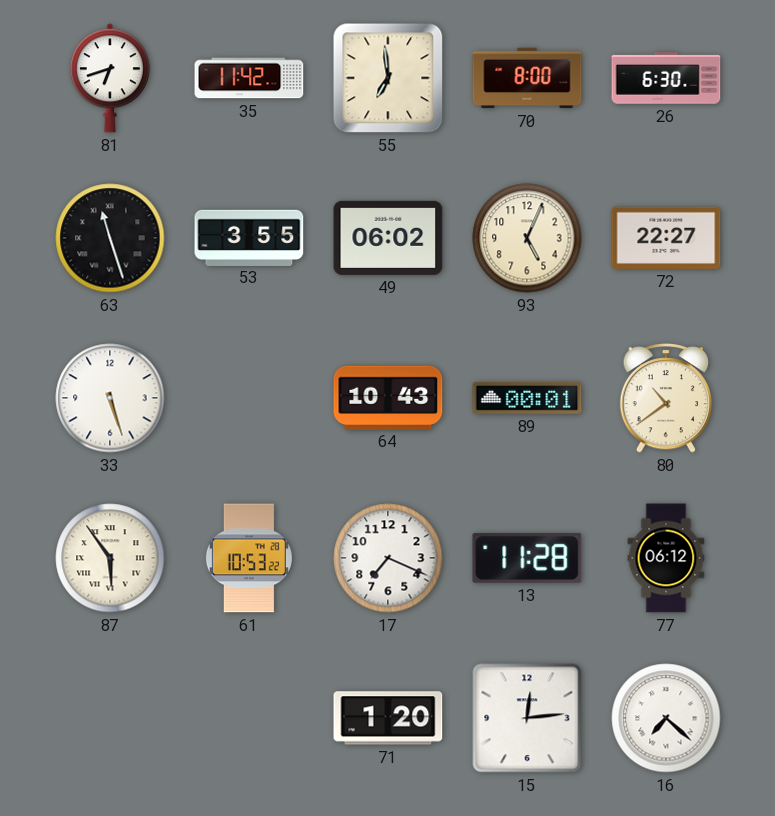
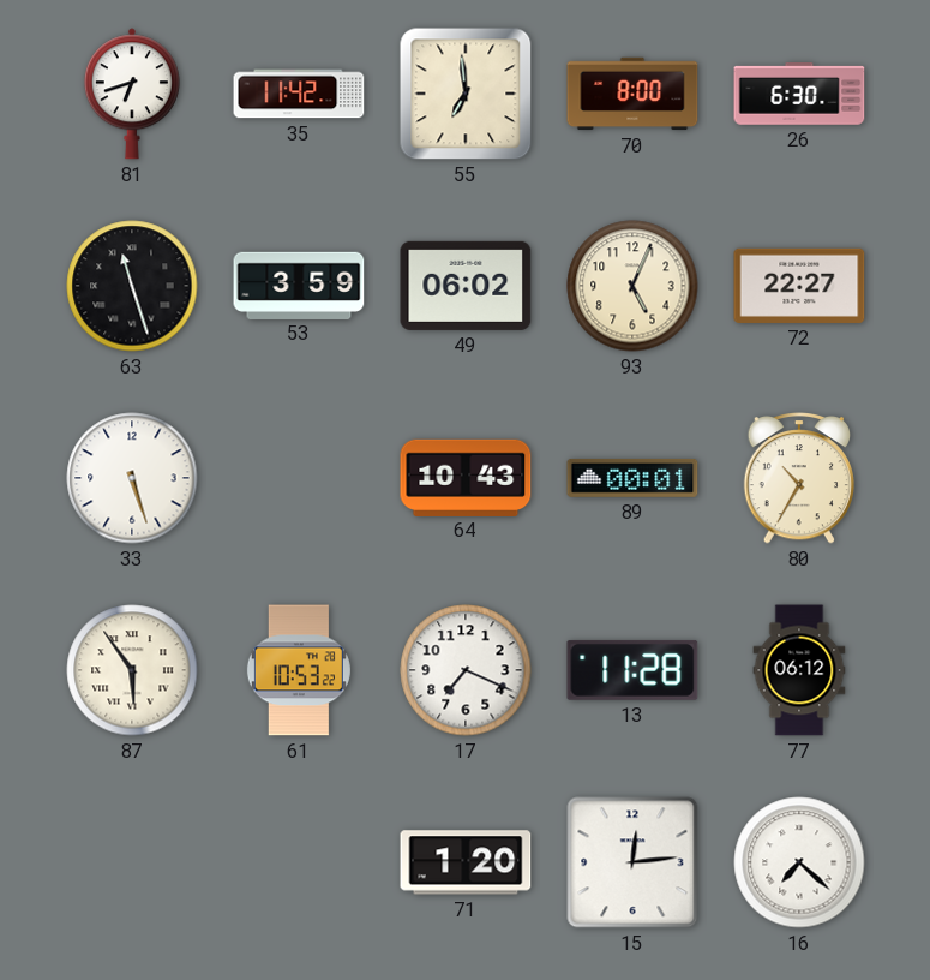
53: 3:55 -> 3:59
80: 10:39 -> 10:35
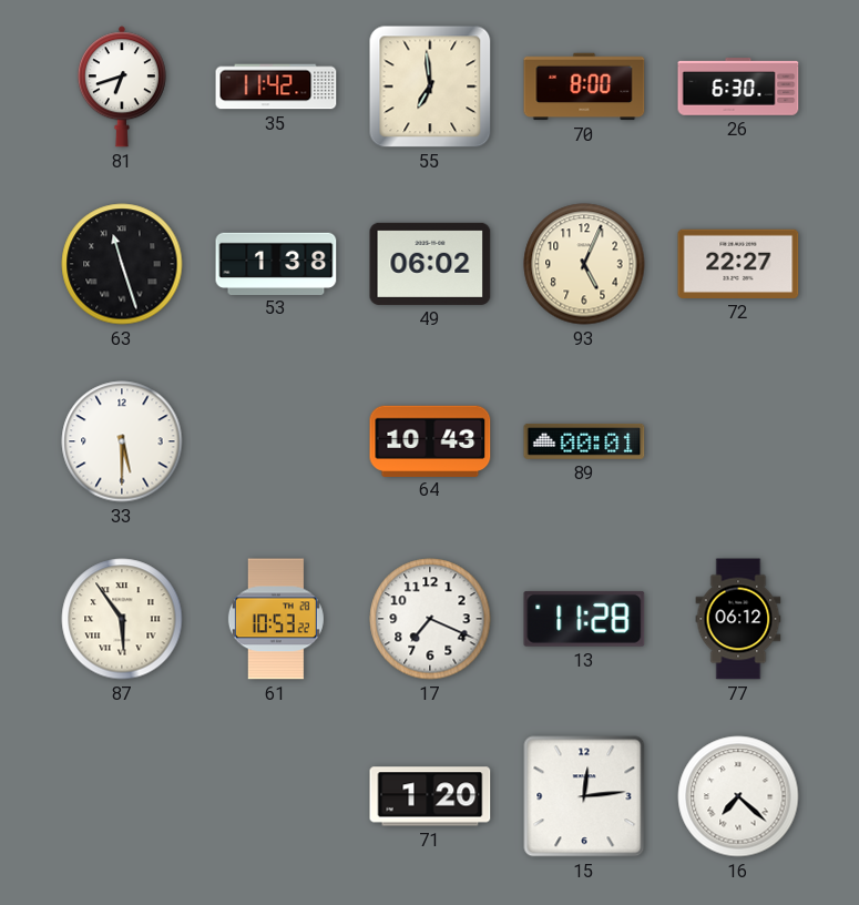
53: 3:59 -> 1:38
33: 5:27 -> 5:30
80: 10:35 -> none
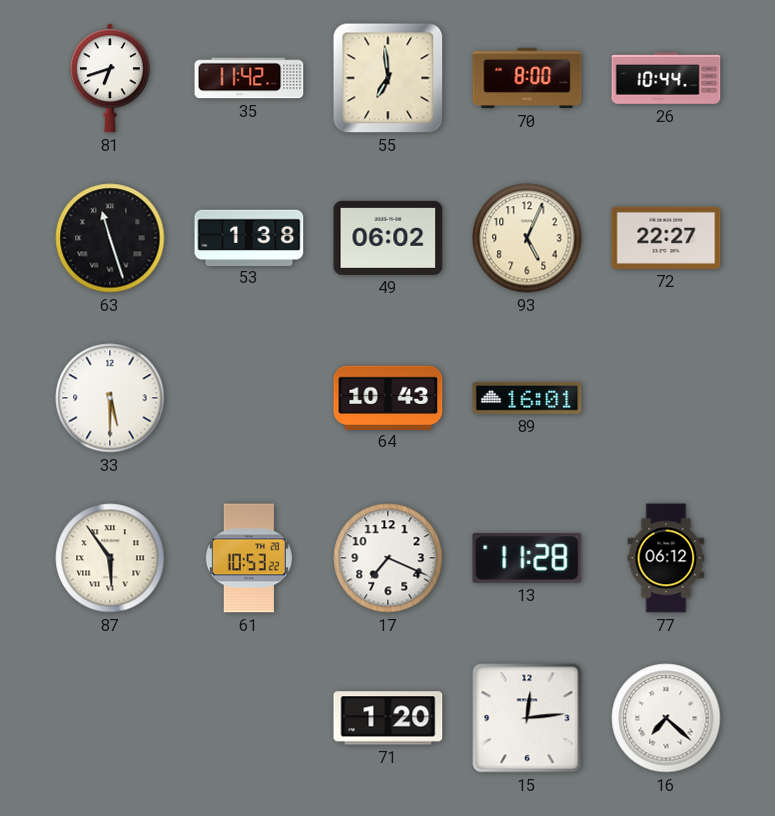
26: 6:30 -> 10:44
89: 00:01 -> 16:01
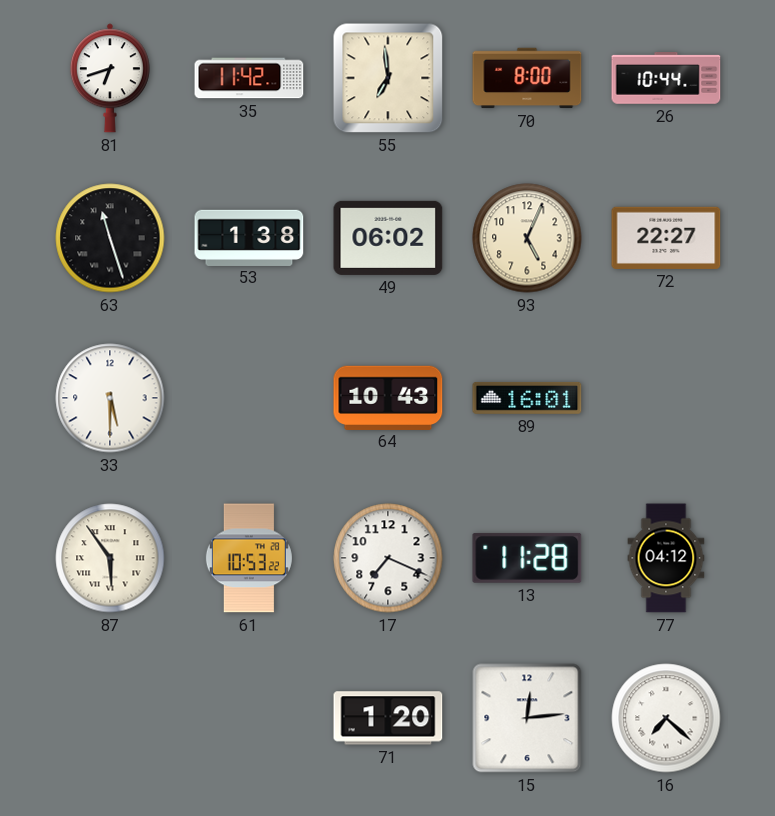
77: 06:12 -> 04:12
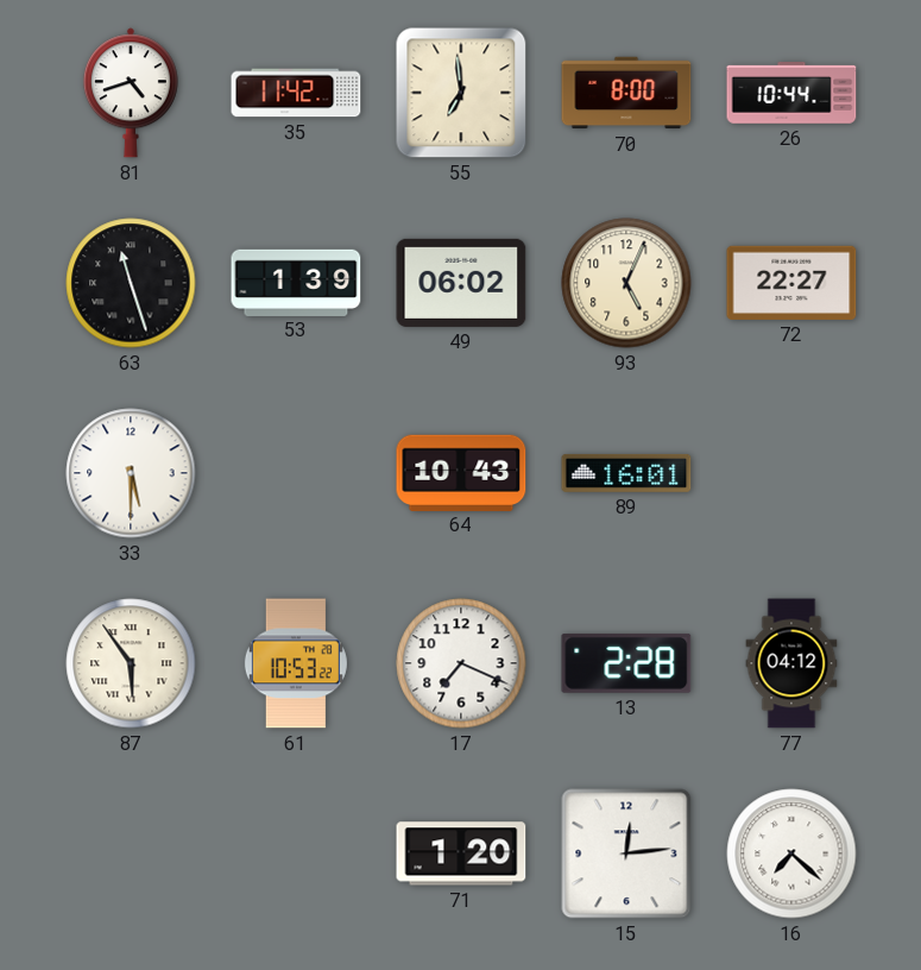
81: 6:42 -> 4:42
53: 1:38 -> 1:39
13: 11:28 -> 2:28
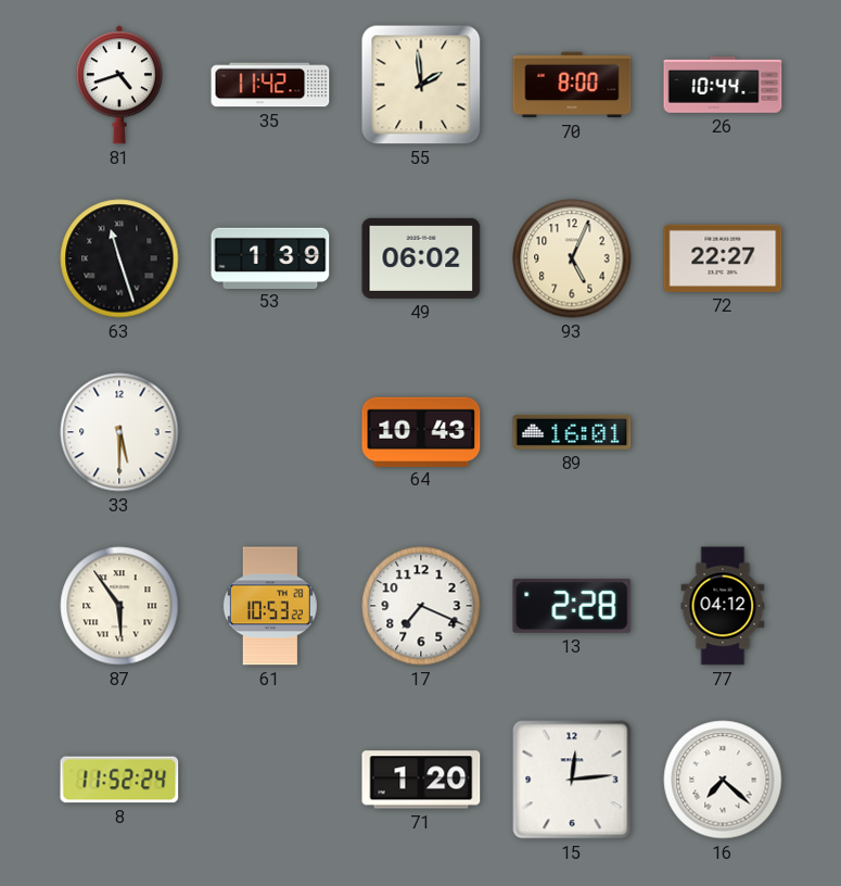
55: 6:59 -> 1:59
8: none -> 11:52
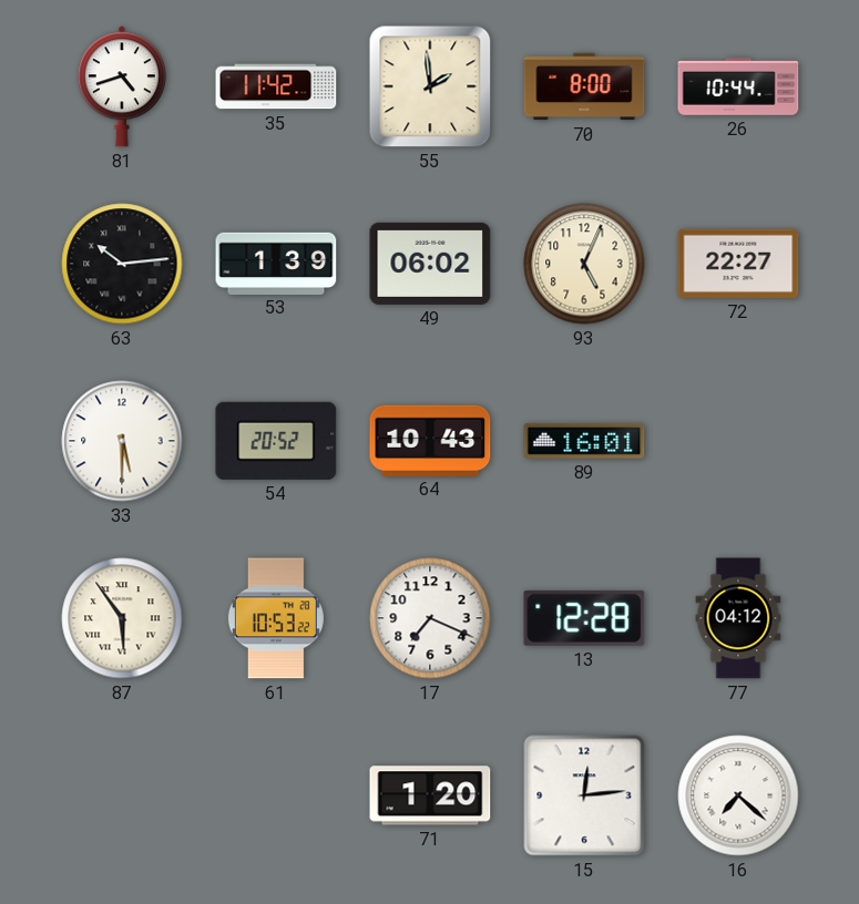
63: 11:27 -> 10:14
54: none -> 20:52
13: 2:28 -> 12:28
8: 11:52 -> none
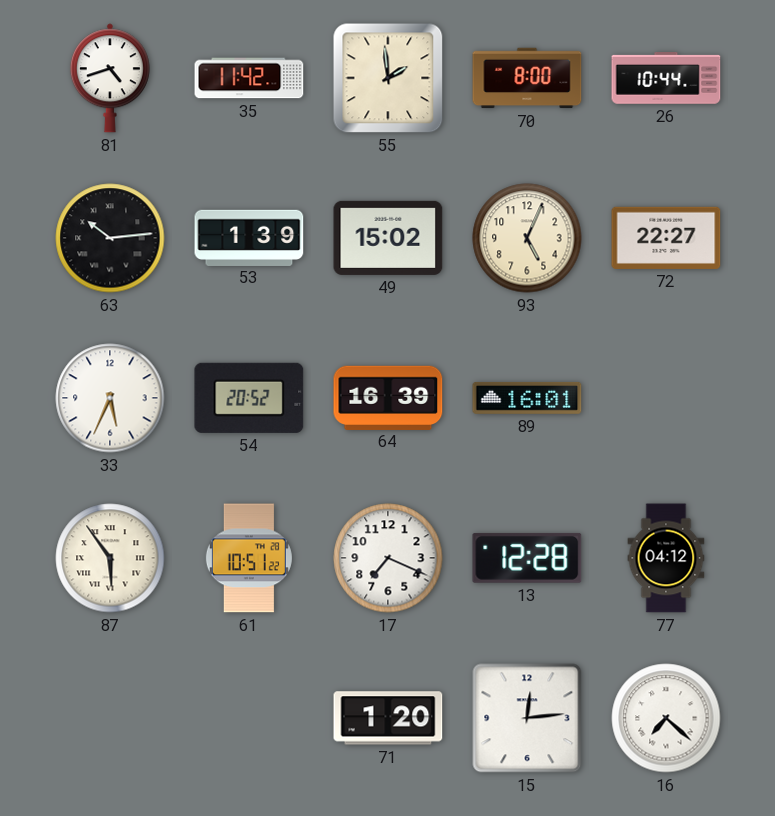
49: 06:02 -> 15:02
33: 5:30 -> 5:34
64: 10:43 -> 16:39
61: 10:53 -> 10:51
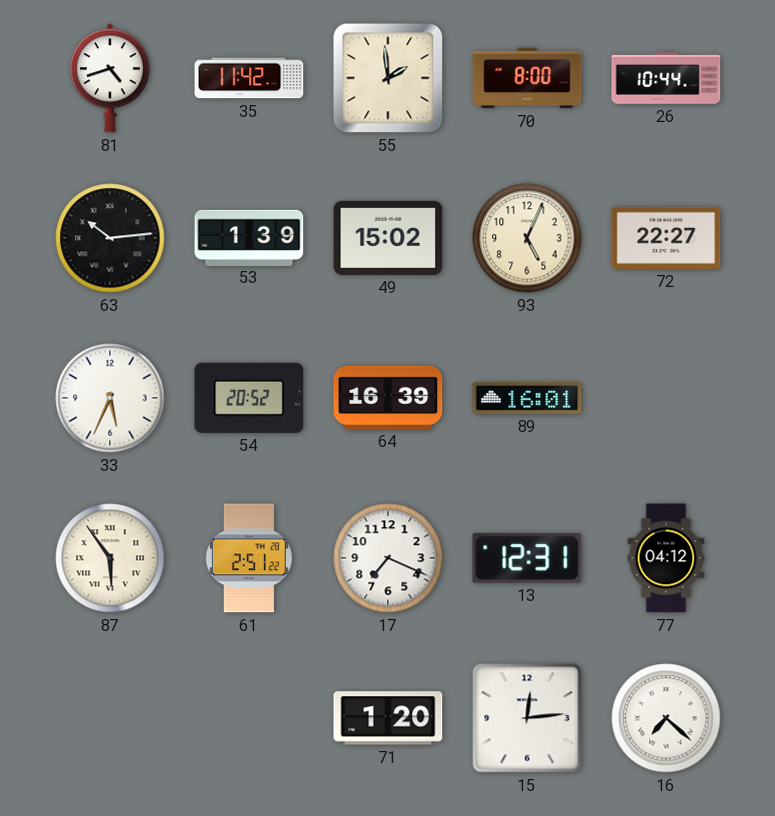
61: 10:51 -> 2:51
13: 12:28 -> 12:31
